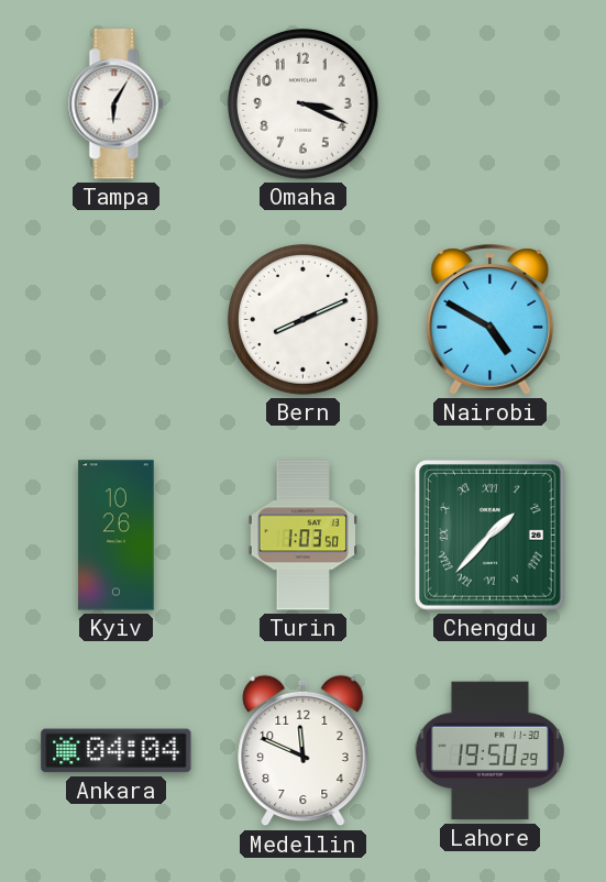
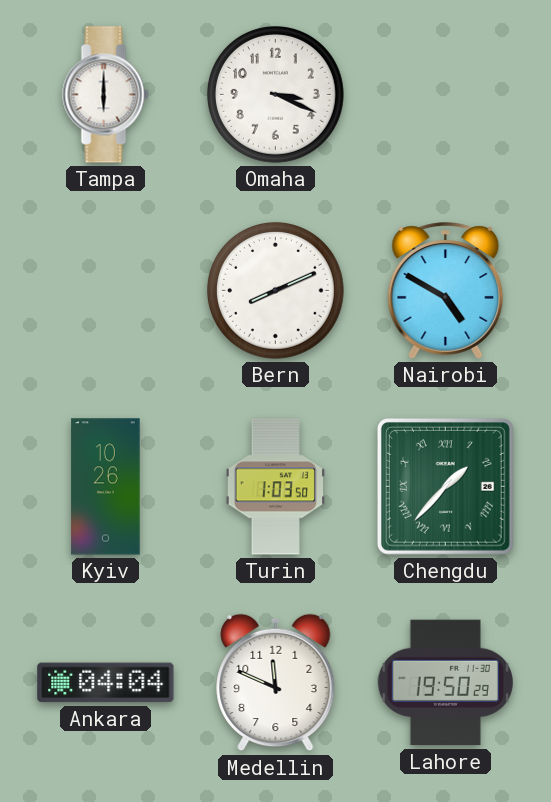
Tampa: 6:05 -> 6:00
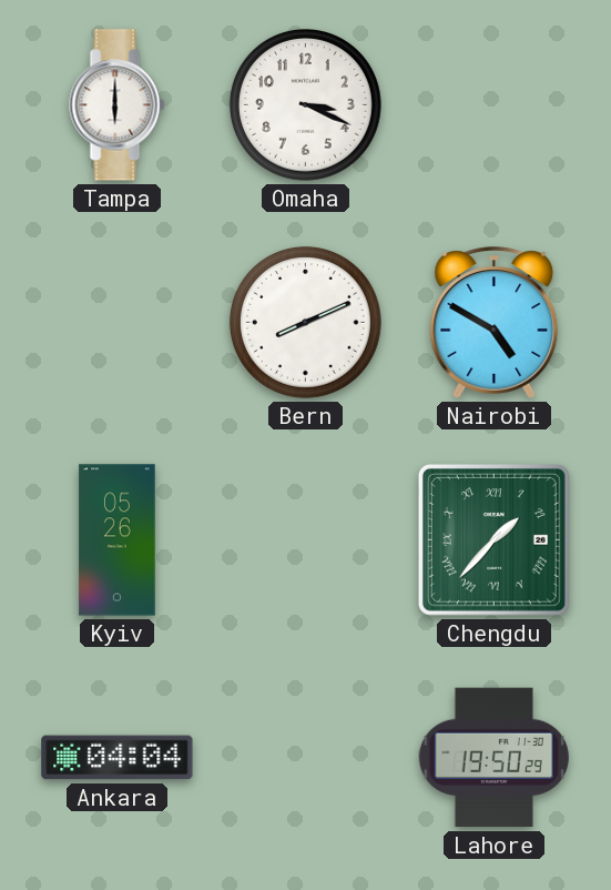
Kyiv: 10:26 -> 05:26
Turin: 1:03 -> none
Medellin: 11:49 -> none
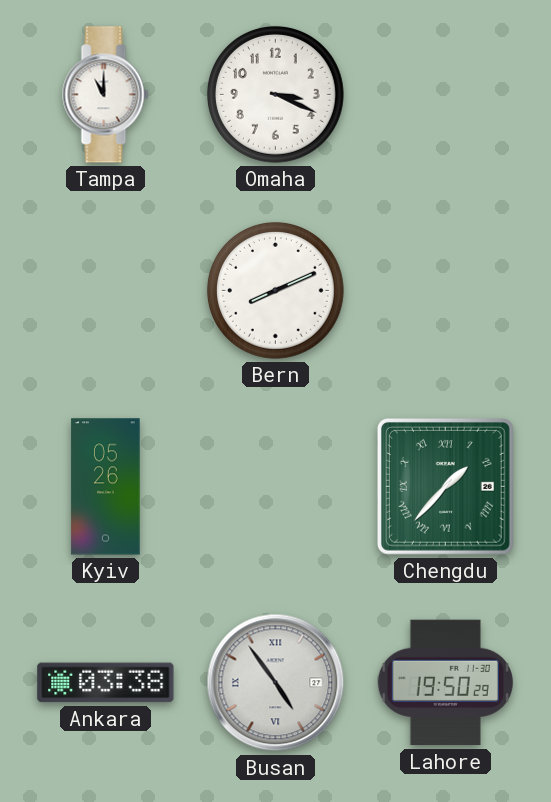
Tampa: 6:00 -> 11:00
Nairobi: 4:50 -> none
Ankara: 04:04 -> 03:38
Busan: none -> 4:54
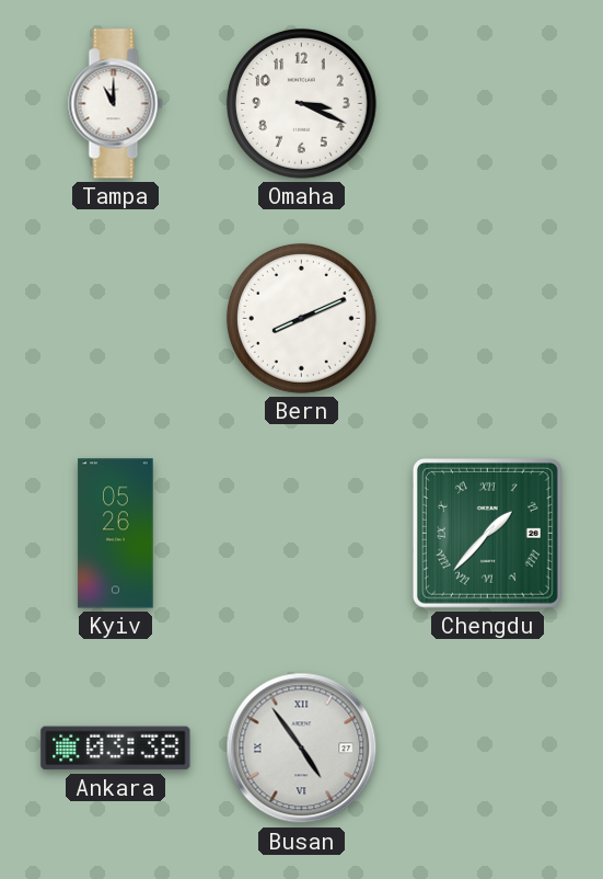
Lahore: 19:50 -> none
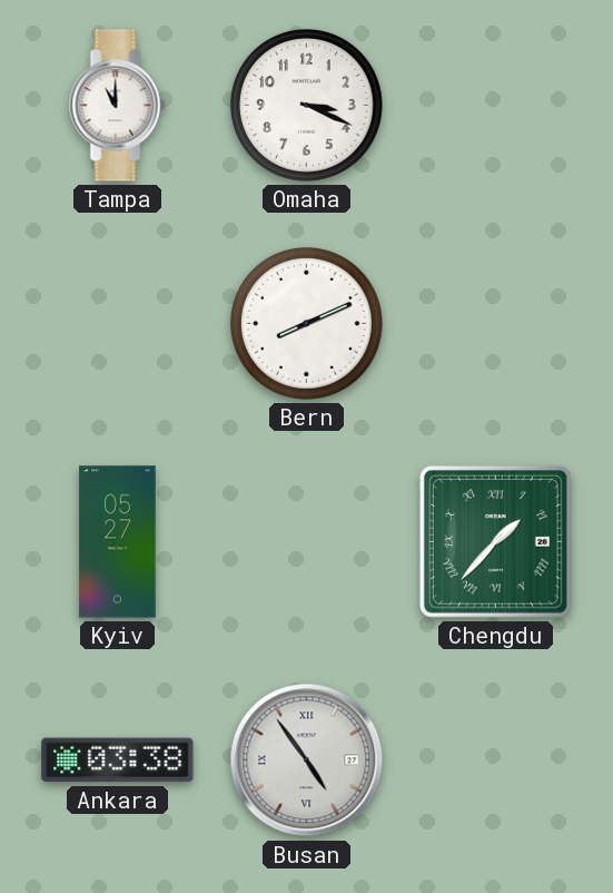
Kyiv: 05:26 -> 05:27
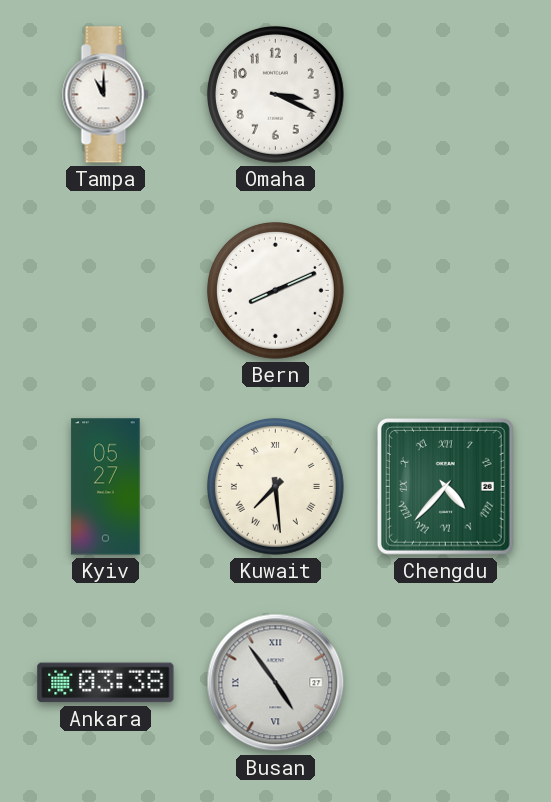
Kuwait: none -> 7:29
Chengdu: 1:37 -> 4:37
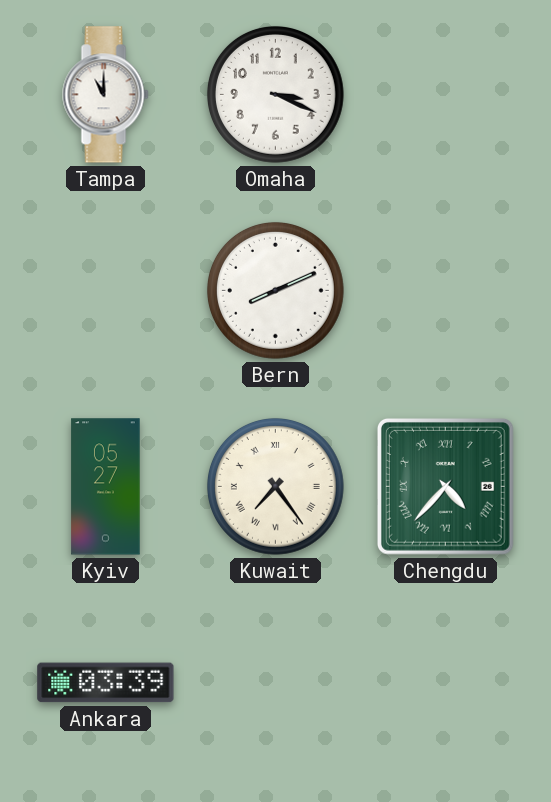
Kuwait: 7:29 -> 7:24
Ankara: 03:38 -> 03:39
Busan: 4:54 -> none
